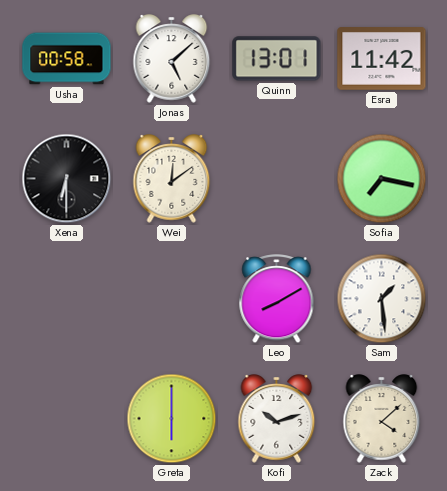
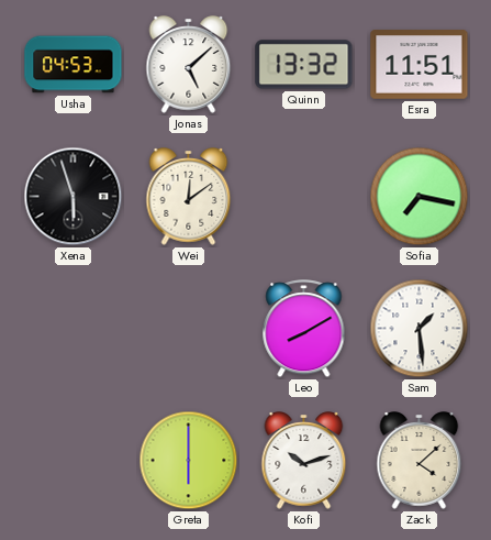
Usha: 00:58 -> 04:53
Quinn: 13:01 -> 13:32
Esra: 11:42 -> 11:51
Xena: 6:30 -> 5:57
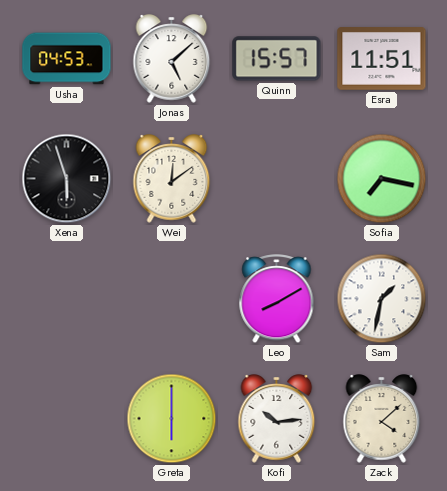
Quinn: 13:32 -> 15:57
Sam: 1:29 -> 1:32
Kofi: 10:12 -> 10:14
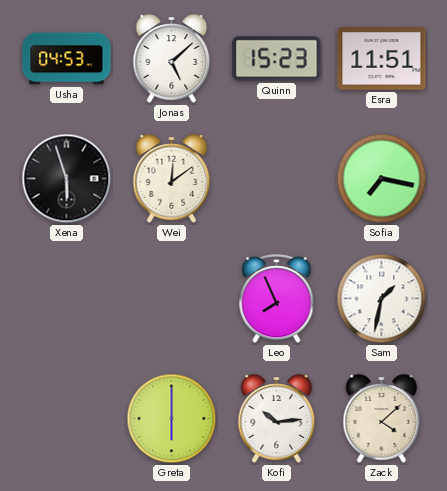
Quinn: 15:57 -> 15:23
Leo: 8:10 -> 7:56
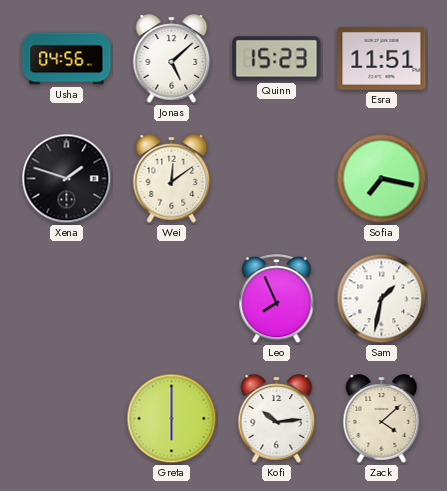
Usha: 04:53 -> 04:56
Xena: 5:57 -> 1:48
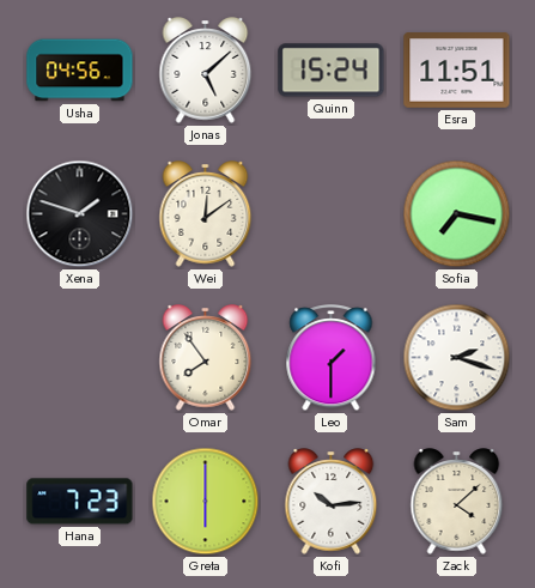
Quinn: 15:23 -> 15:24
Omar: none -> 7:54
Leo: 7:56 -> 1:30
Sam: 1:32 -> 2:18
Hana: none -> 7:23
